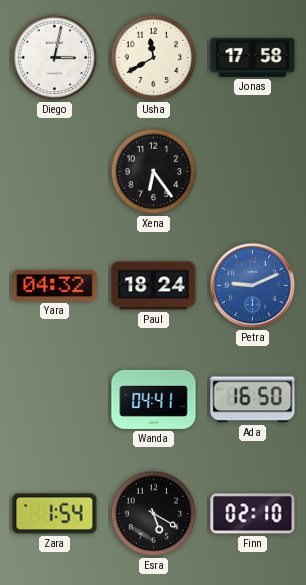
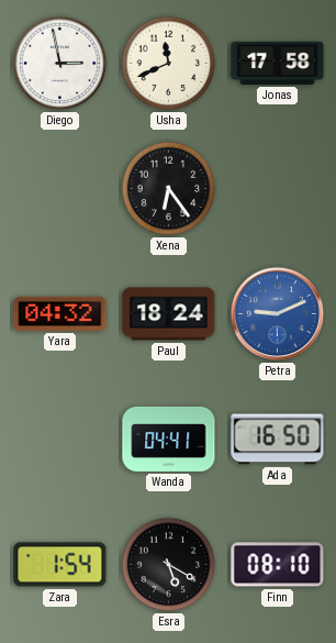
Diego: 3:02 -> 2:58
Usha: 11:40 -> 11:41
Finn: 02:10 -> 08:10
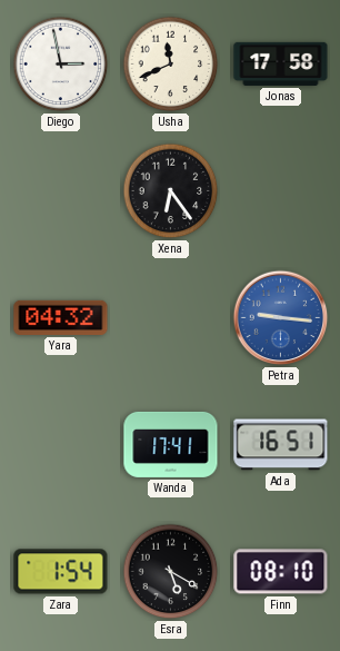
Paul: 18:24 -> none
Petra: 9:11 -> 9:16
Wanda: 04:41 -> 17:41
Ada: 16:50 -> 16:51
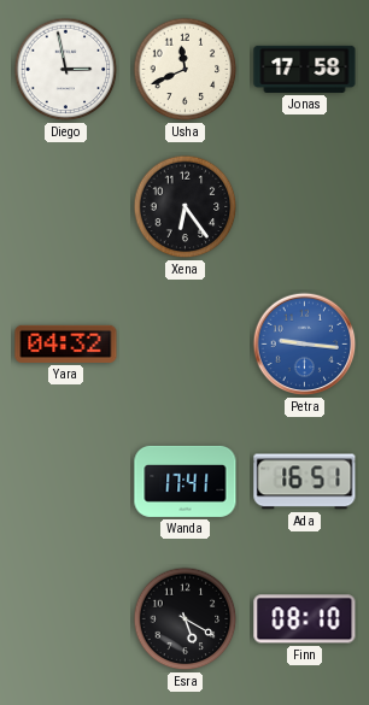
Zara: 1:54 -> none
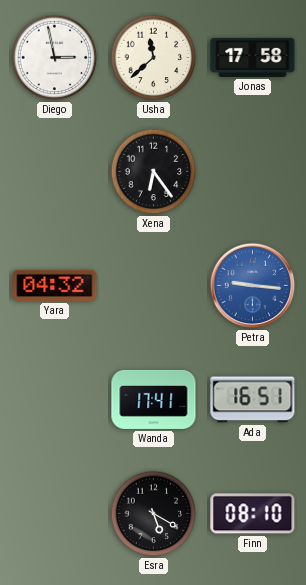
Usha: 11:41 -> 11:38
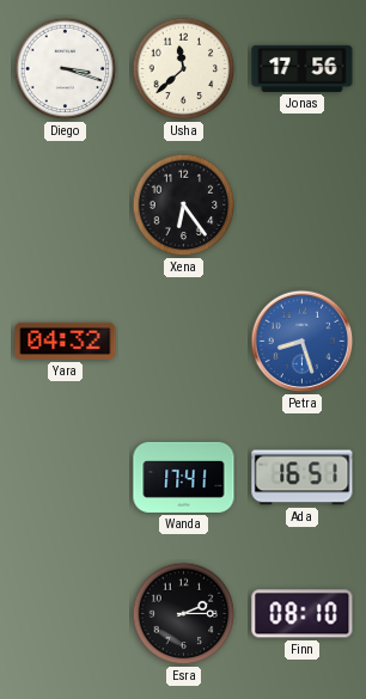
Diego: 2:58 -> 3:18
Jonas: 17:58 -> 17:56
Petra: 9:16 -> 8:27
Esra: 5:20 -> 2:15
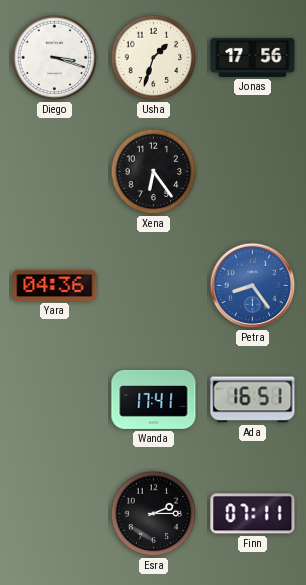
Usha: 11:38 -> 1:33
Yara: 04:32 -> 04:36
Petra: 8:27 -> 8:24
Finn: 08:10 -> 07:11
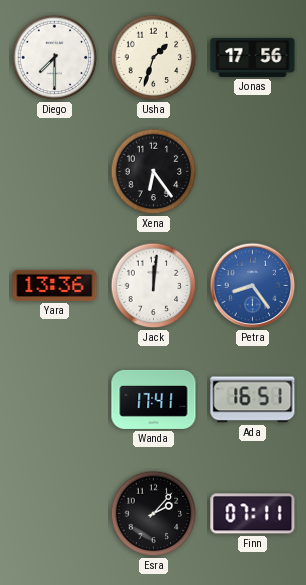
Diego: 3:18 -> 7:30
Yara: 04:36 -> 13:36
Jack: none -> 12:01
Esra: 2:15 -> 2:07
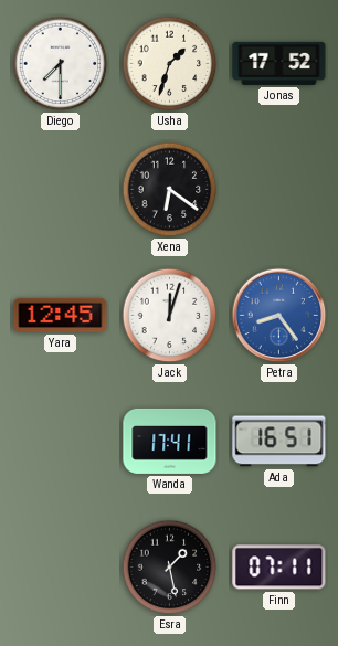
Jonas: 17:56 -> 17:52
Xena: 6:24 -> 6:21
Yara: 13:36 -> 12:45
Jack: 12:01 -> 12:03
Esra: 2:07 -> 1:28
